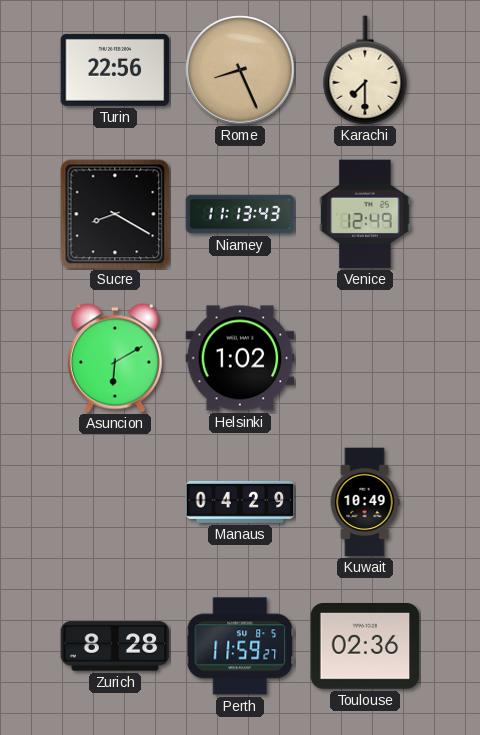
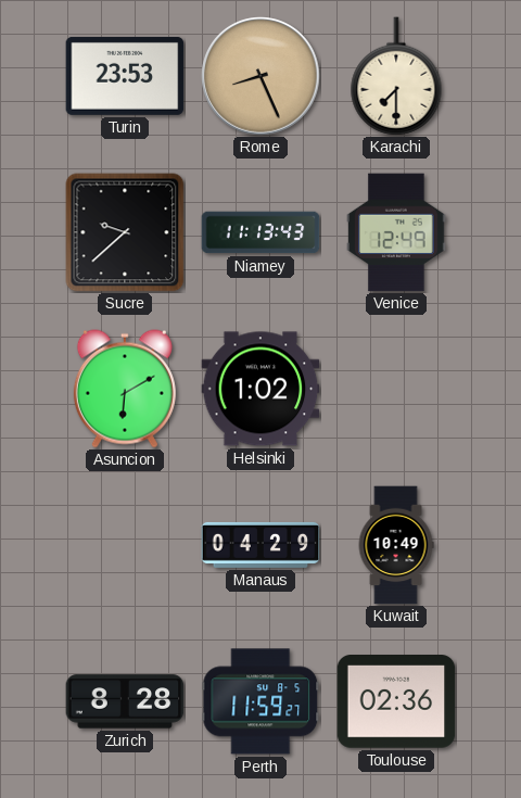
Turin: 22:56 -> 23:53
Sucre: 8:20 -> 9:38
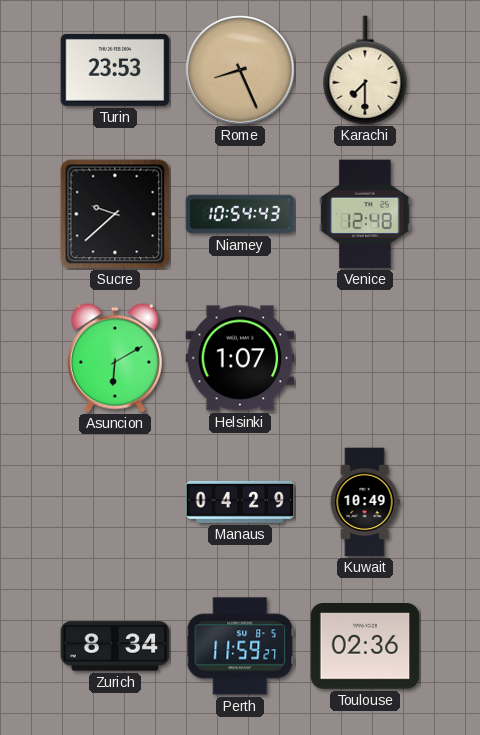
Niamey: 11:13 -> 10:54
Venice: 12:49 -> 12:48
Helsinki: 1:02 -> 1:07
Zurich: 8:28 -> 8:34
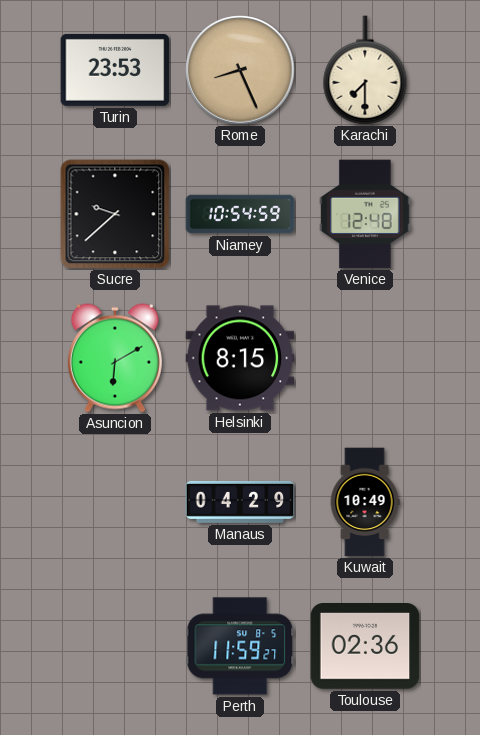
Niamey: 10:54:43 -> 10:54:59
Helsinki: 1:07 -> 8:15
Zurich: 8:34 -> none
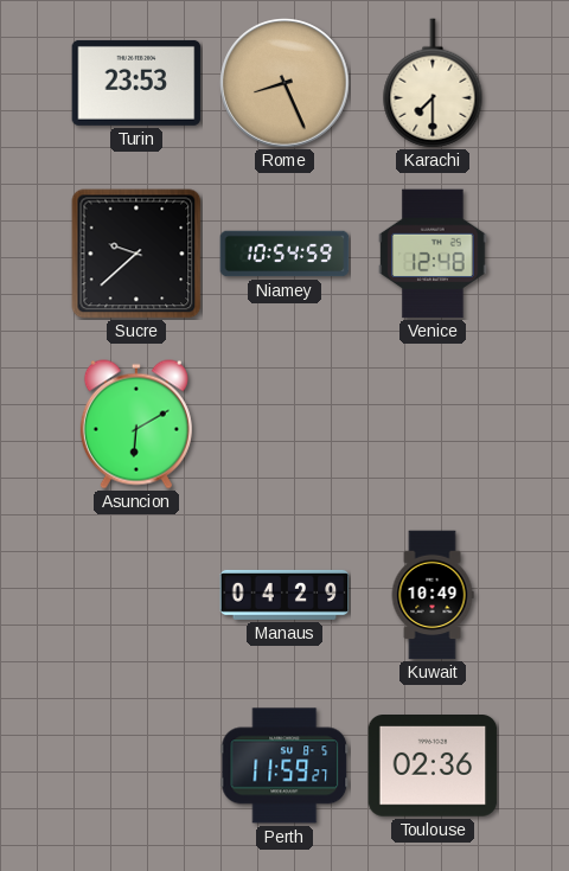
Helsinki: 8:15 -> none
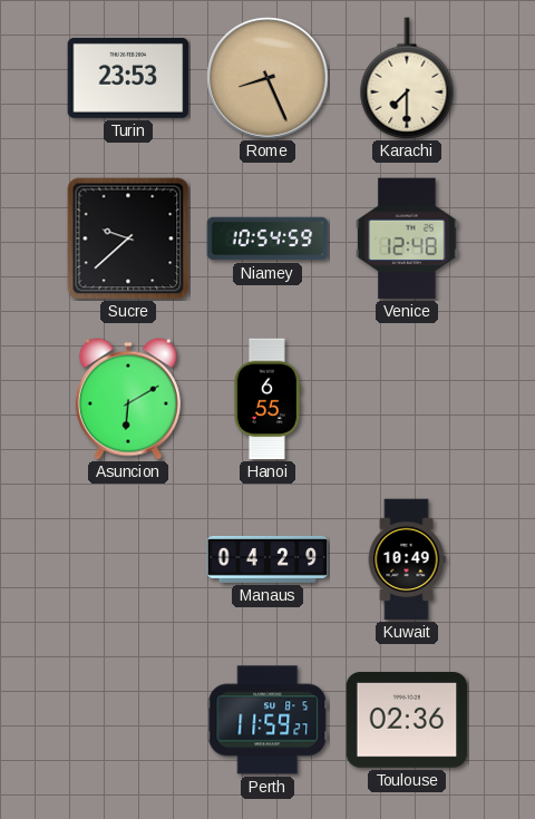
Hanoi: none -> 6:55
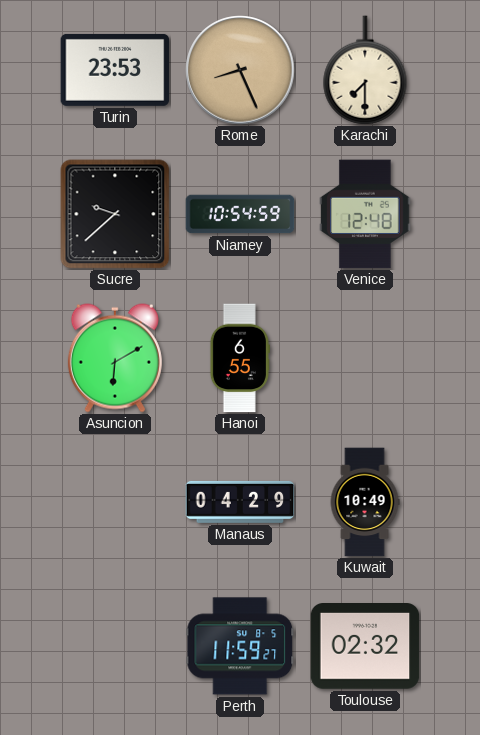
Toulouse: 02:36 -> 02:32
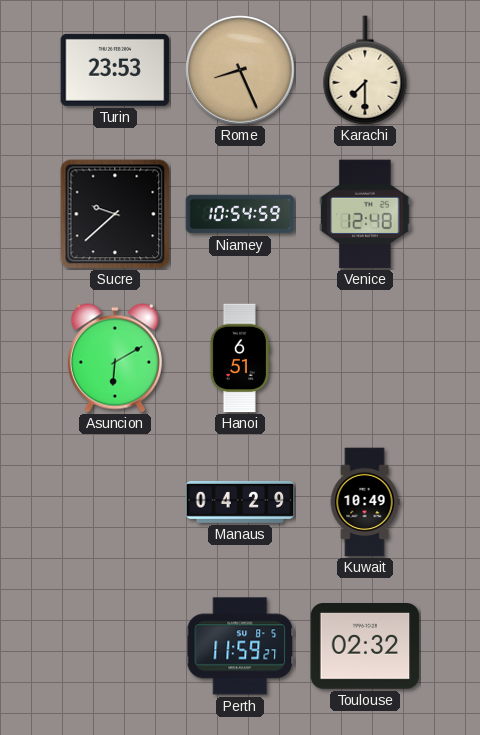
Hanoi: 6:55 -> 6:51
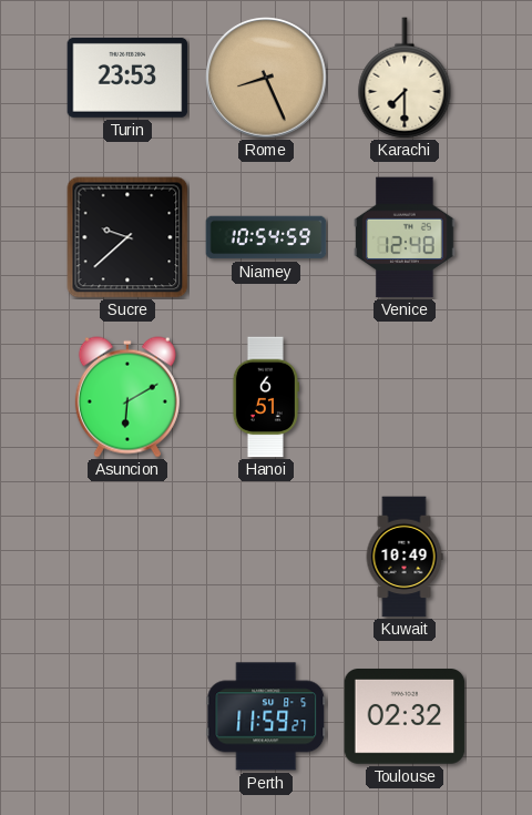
Manaus: 04:29 -> none
